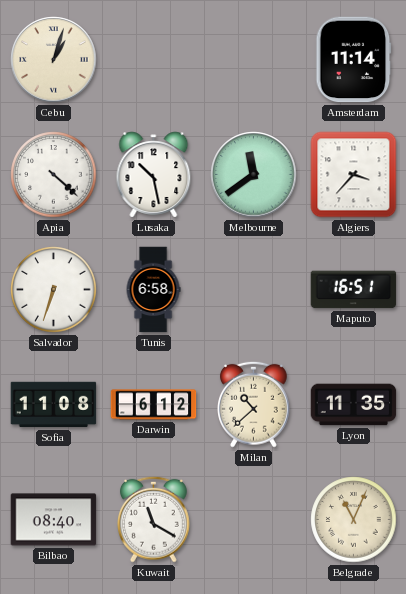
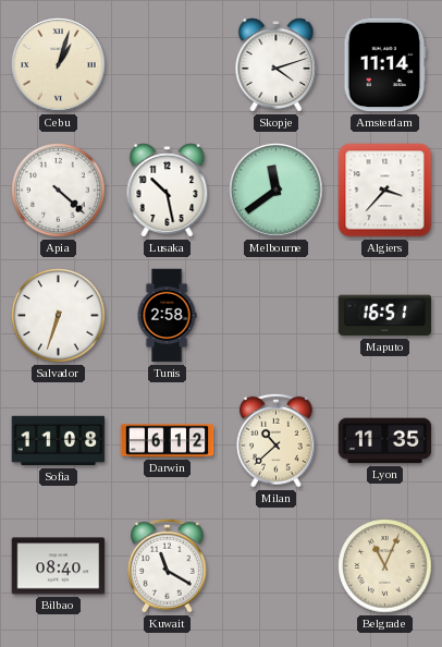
Skopje: none -> 4:12
Tunis: 6:58 -> 2:58
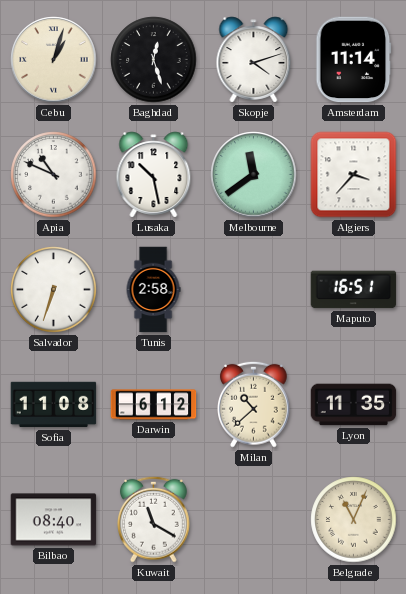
Baghdad: none -> 12:27
Apia: 4:22 -> 10:49
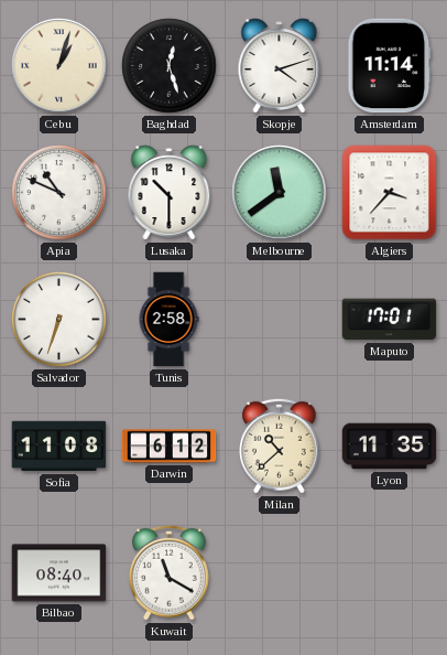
Lusaka: 10:28 -> 10:30
Maputo: 16:51 -> 17:01
Belgrade: 11:04 -> none
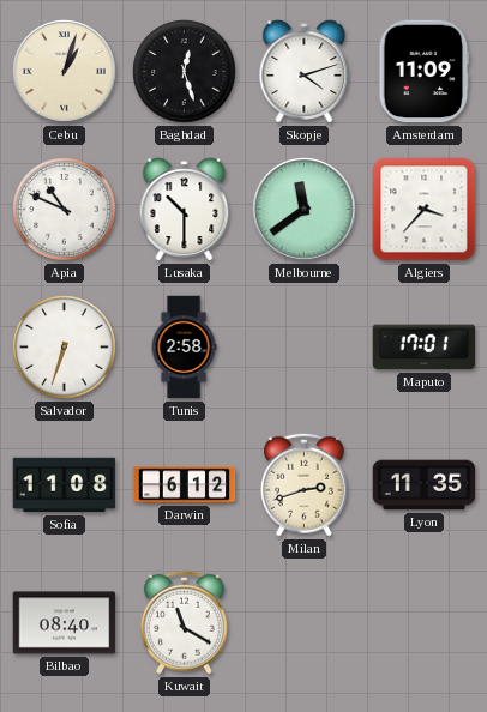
Amsterdam: 11:14 -> 11:09
Milan: 10:38 -> 2:42
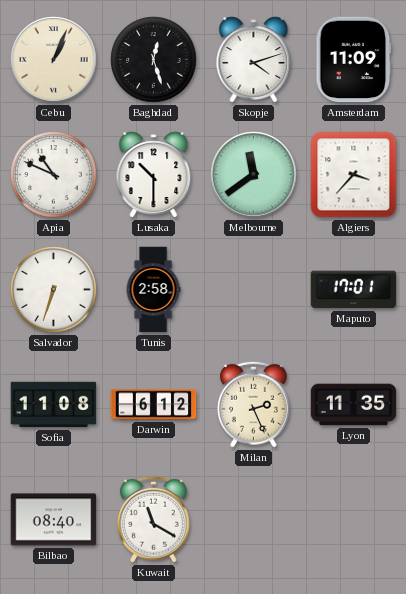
Cebu: 1:03 -> 1:04
Milan: 2:42 -> 2:26
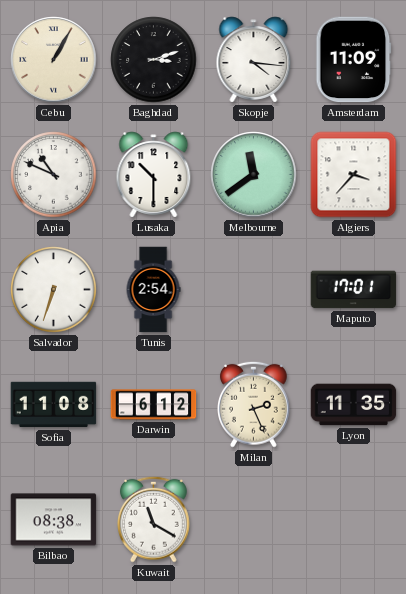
Cebu: 1:04 -> 1:05
Baghdad: 12:27 -> 3:12
Skopje: 4:12 -> 4:16
Tunis: 2:58 -> 2:54
Bilbao: 08:40 -> 08:38
